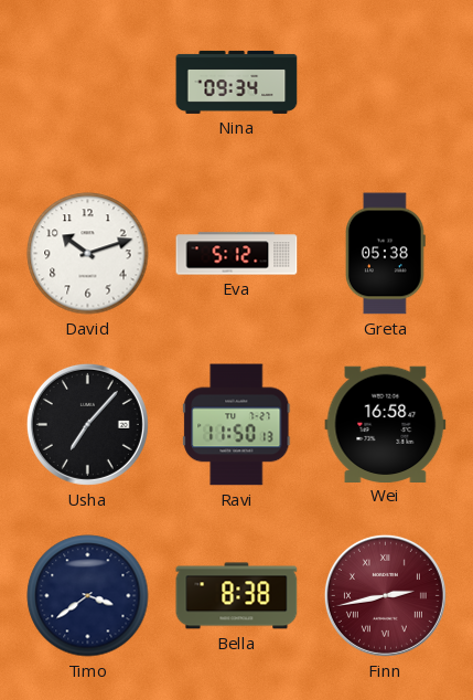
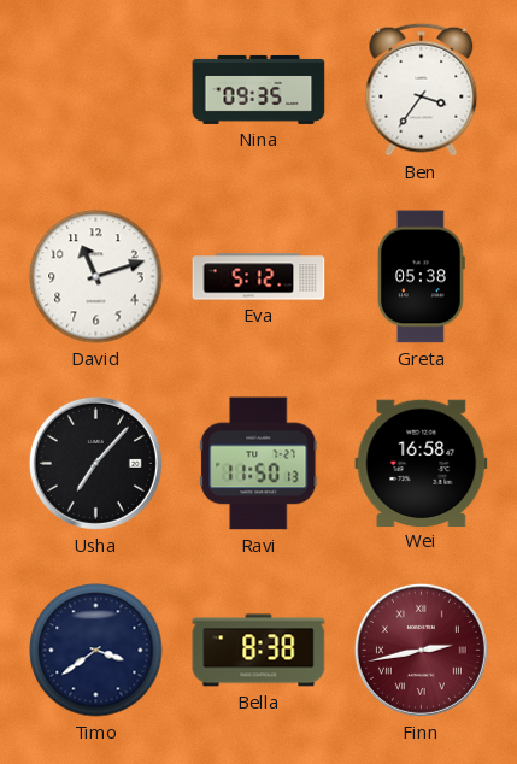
Nina: 09:34 -> 09:35
Ben: none -> 3:36
David: 10:12 -> 11:12
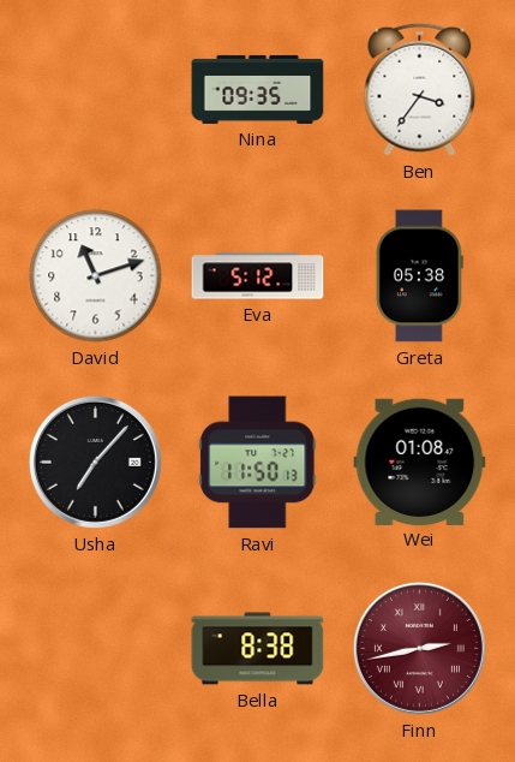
Wei: 16:58 -> 01:08
Timo: 3:39 -> none
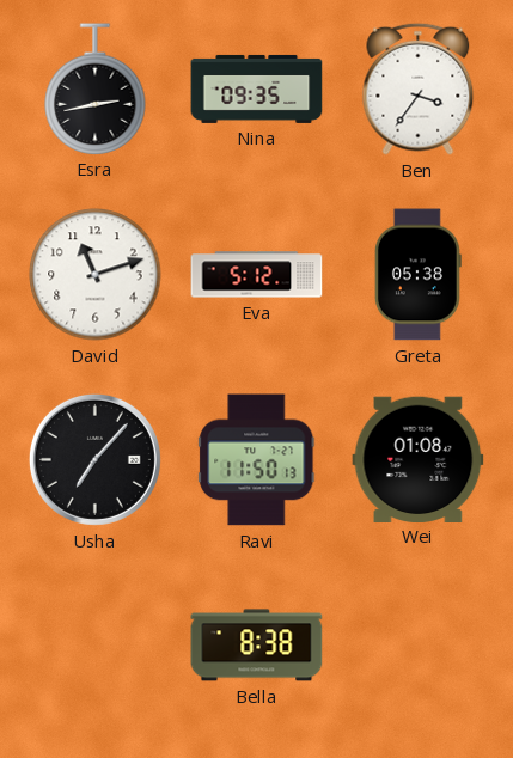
Esra: none -> 2:43
Finn: 2:43 -> none
